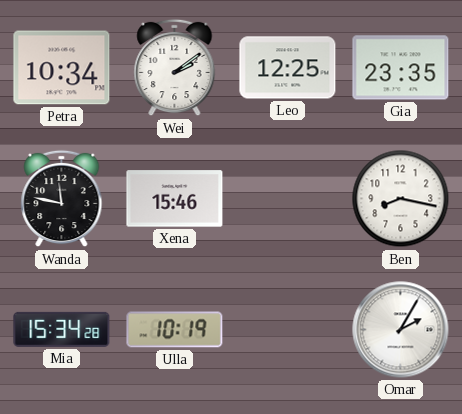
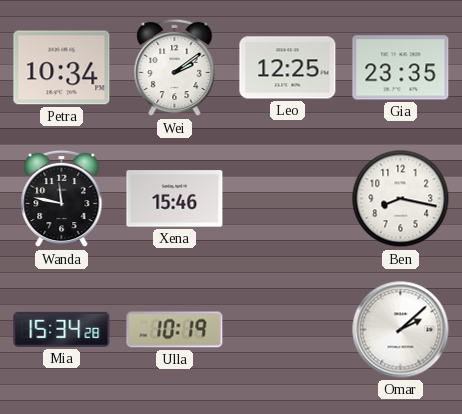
Omar: 2:05 -> 2:08
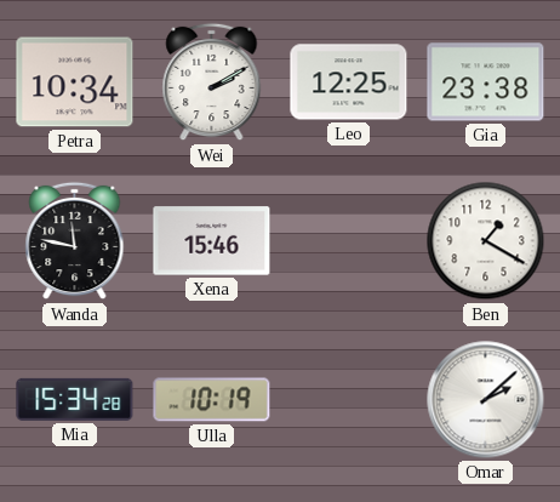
Wei: 2:09 -> 2:10
Gia: 23:35 -> 23:38
Ben: 8:17 -> 1:20
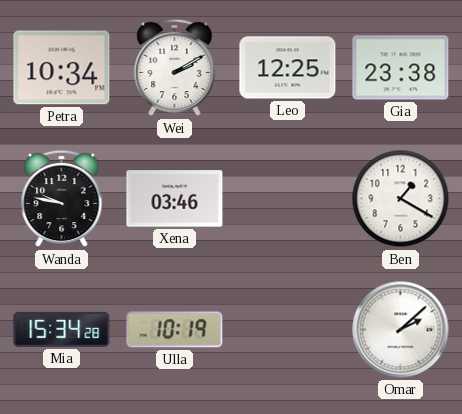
Wanda: 11:47 -> 9:47
Xena: 15:46 -> 03:46
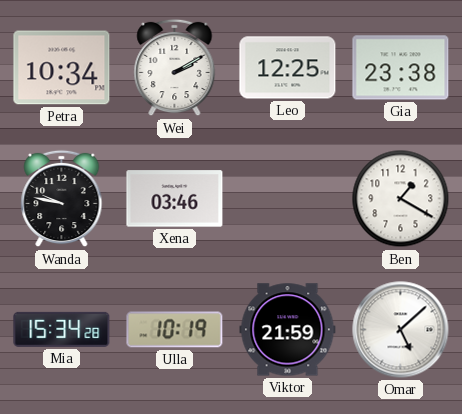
Viktor: none -> 21:59
Omar: 2:08 -> 5:08
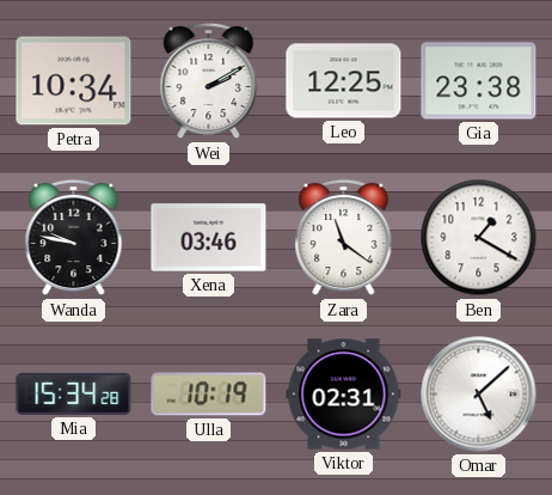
Zara: none -> 11:21
Viktor: 21:59 -> 02:31
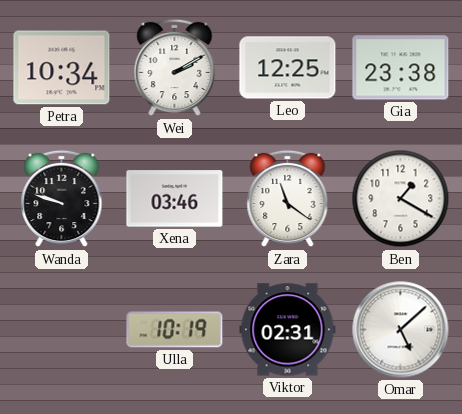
Wanda: 9:47 -> 9:48
Mia: 15:34 -> none
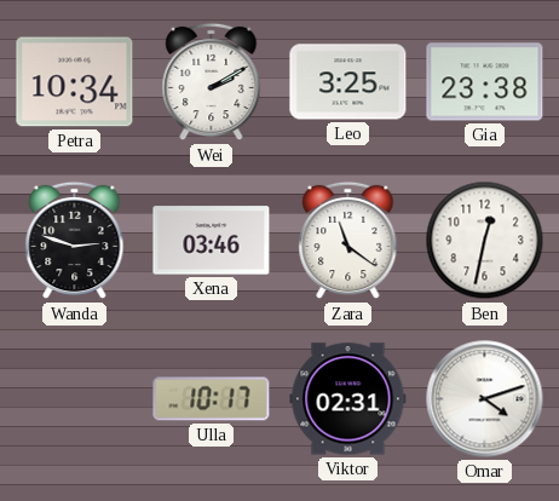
Leo: 12:25 -> 3:25
Wanda: 9:48 -> 2:48
Ben: 1:20 -> 12:32
Ulla: 10:19 -> 10:17
Omar: 5:08 -> 4:12
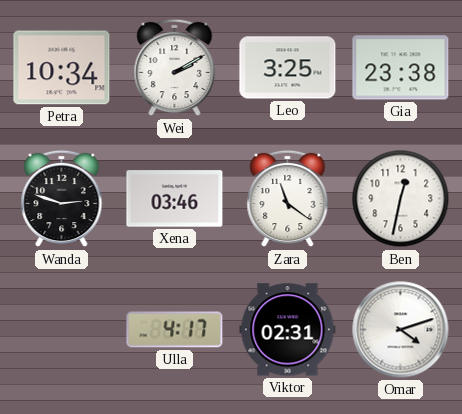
Ulla: 10:17 -> 4:17
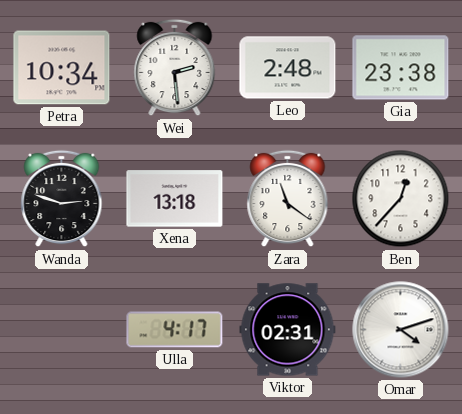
Wei: 2:10 -> 2:29
Leo: 3:25 -> 2:48
Xena: 03:46 -> 13:18
Ben: 12:32 -> 12:37
